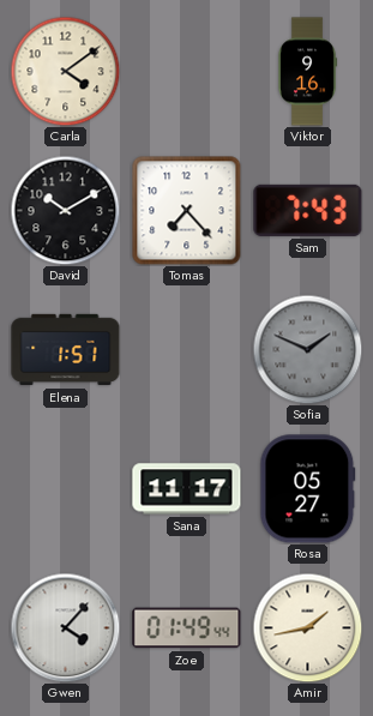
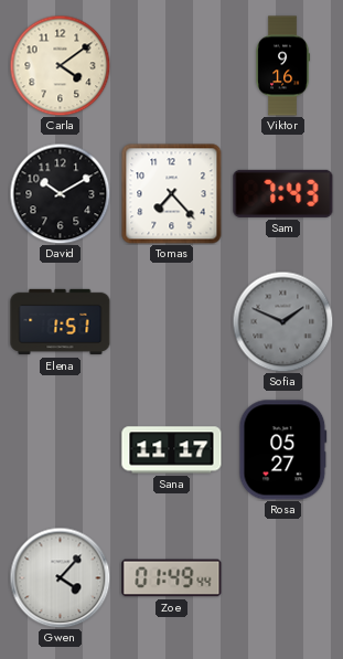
Amir: 1:43 -> none
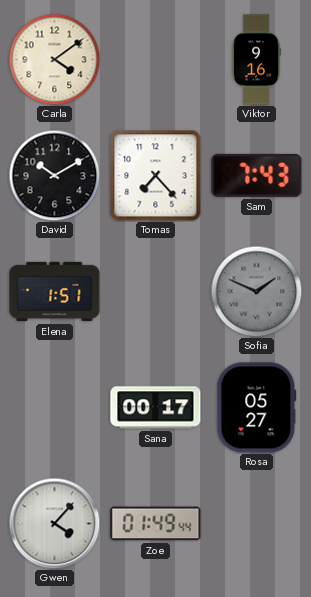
Sana: 11:17 -> 00:17
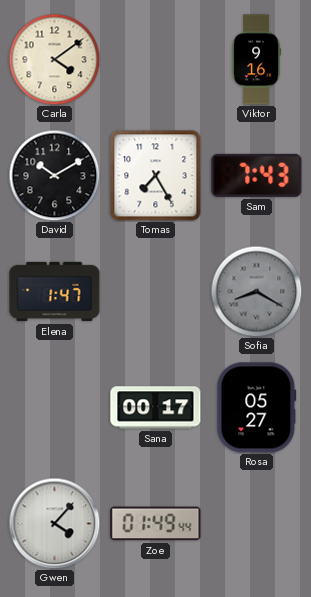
Tomas: 7:23 -> 7:25
Elena: 1:51 -> 1:47
Sofia: 1:49 -> 8:20
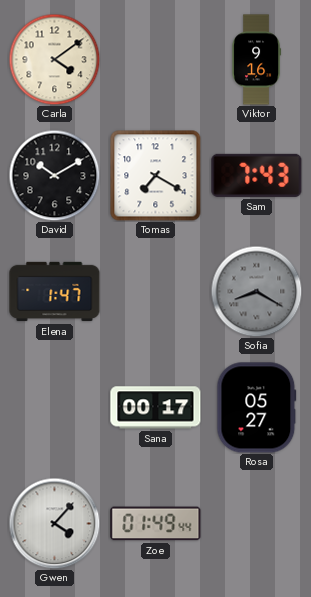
Tomas: 7:25 -> 7:20
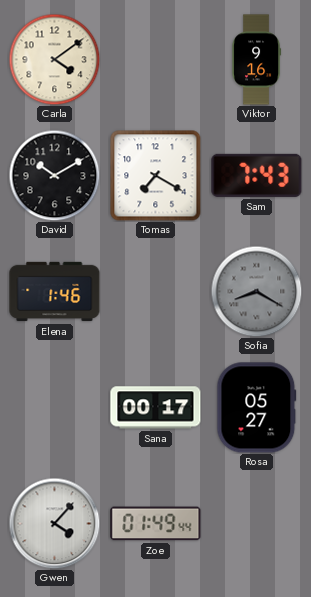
Elena: 1:47 -> 1:46
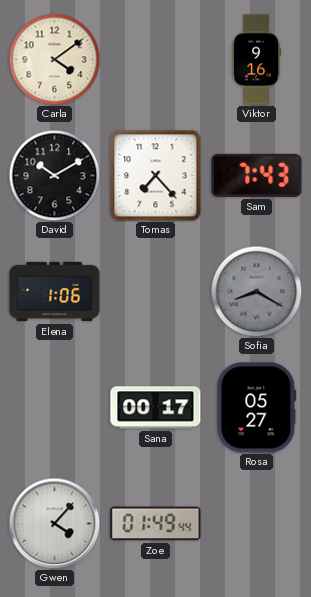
Tomas: 7:20 -> 7:23
Elena: 1:46 -> 1:06
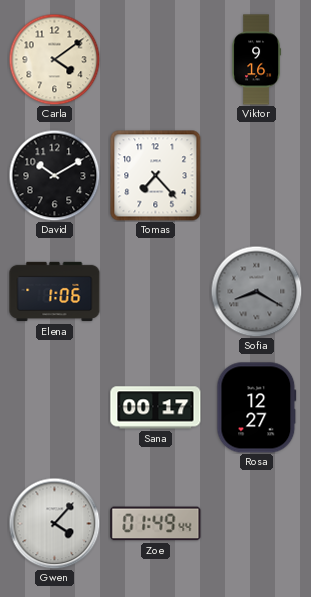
Sam: 7:43 -> none
Rosa: 05:27 -> 12:27
